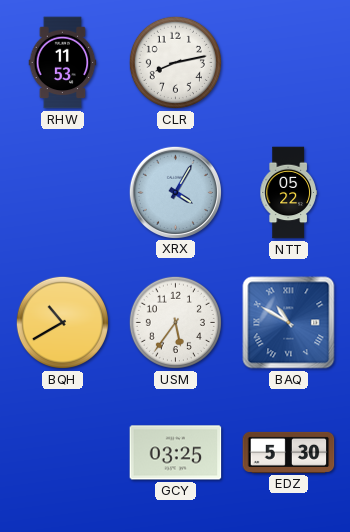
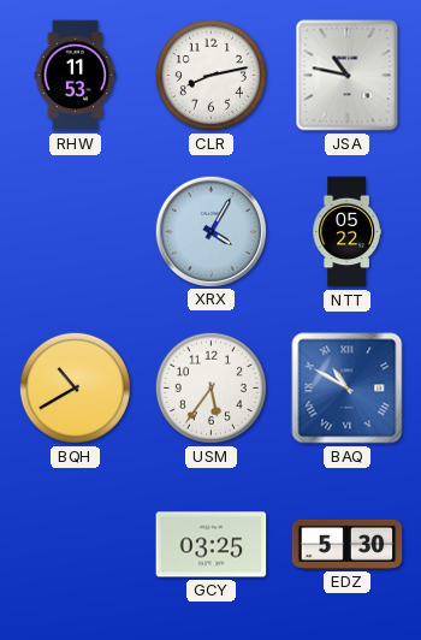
JSA: none -> 10:47
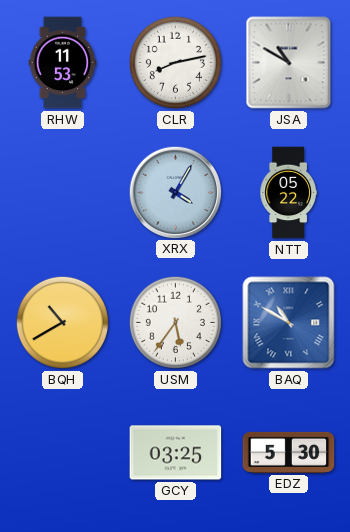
JSA: 10:47 -> 10:50
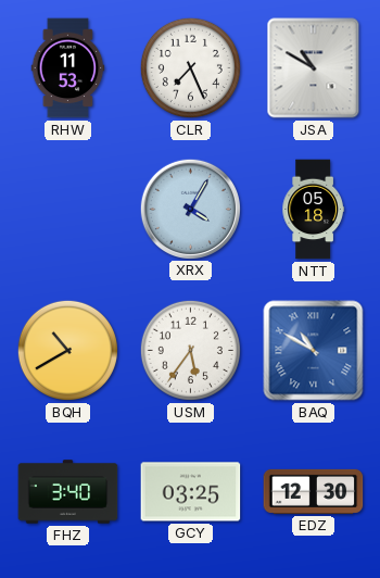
CLR: 8:13 -> 7:26
NTT: 05:22 -> 05:18
FHZ: none -> 3:40
EDZ: 5:30 -> 12:30
